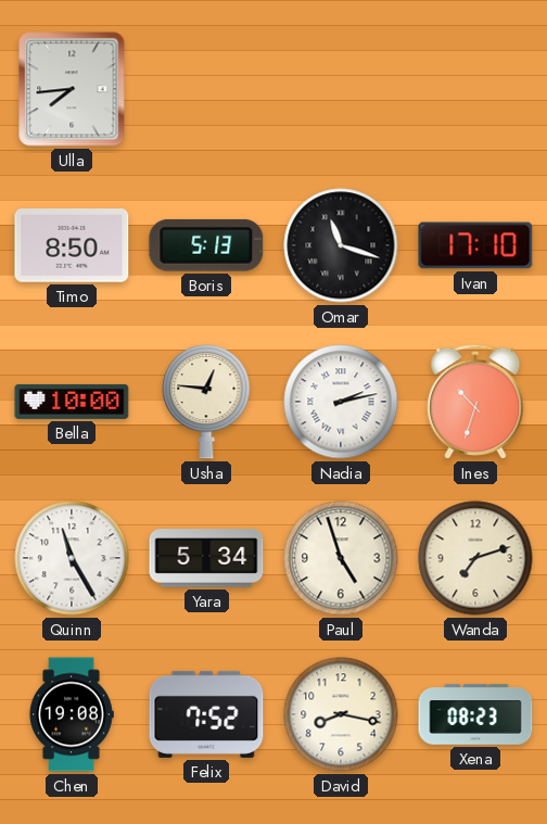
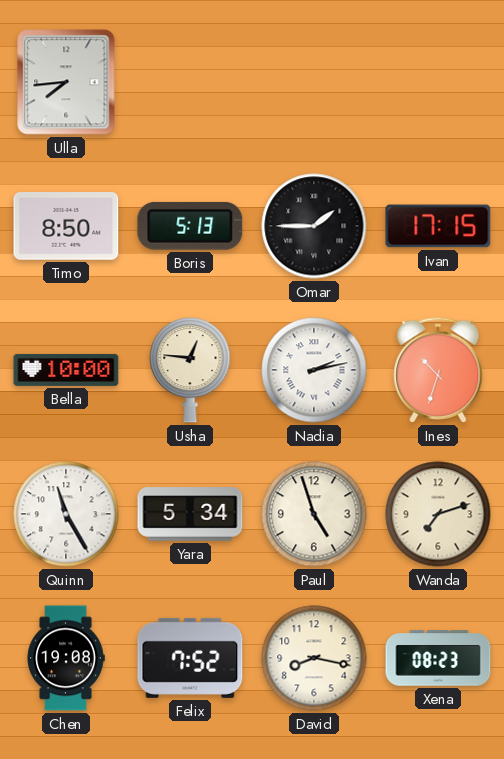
Omar: 11:18 -> 1:45
Ivan: 17:10 -> 17:15
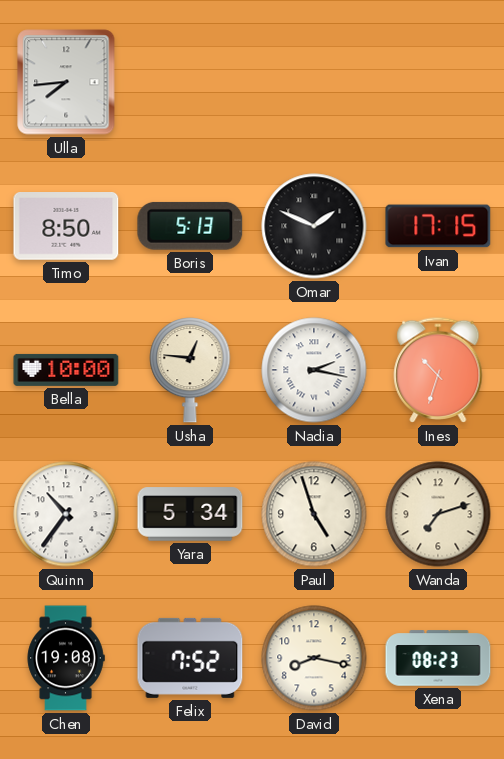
Omar: 1:45 -> 1:49
Nadia: 2:13 -> 2:17
Quinn: 11:25 -> 10:36
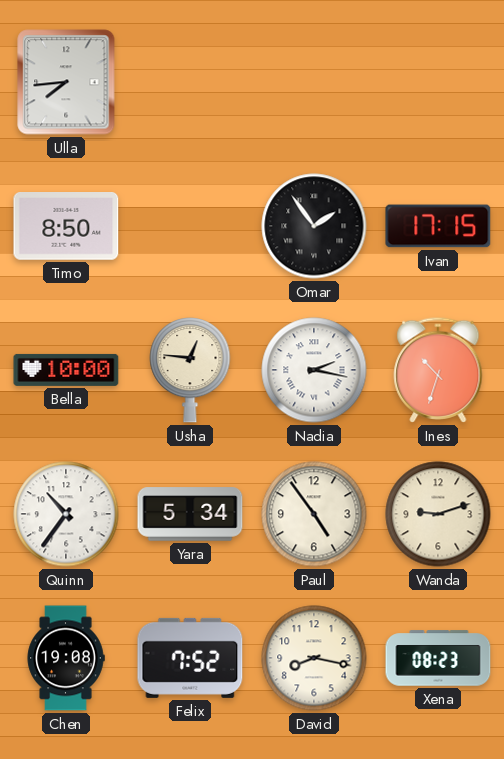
Boris: 5:13 -> none
Omar: 1:49 -> 1:54
Paul: 4:57 -> 4:54
Wanda: 7:12 -> 9:12
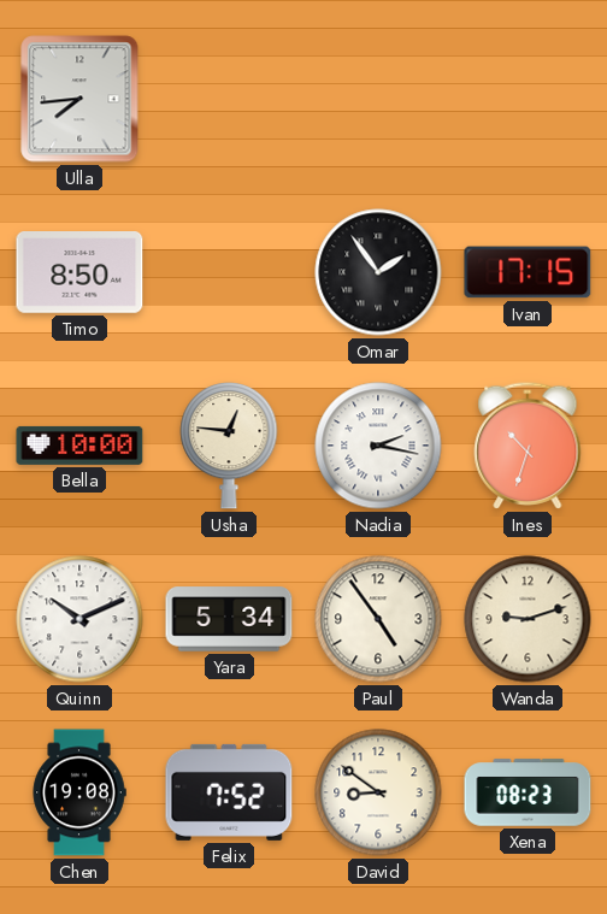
Quinn: 10:36 -> 10:11
David: 8:17 -> 8:51
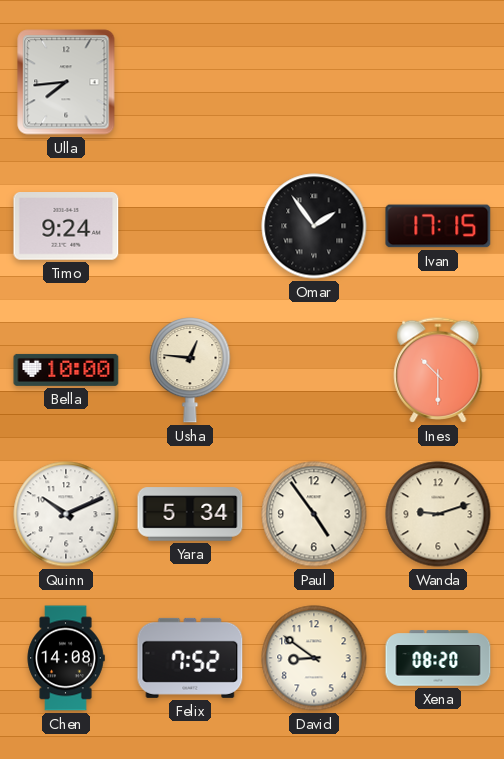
Timo: 8:50 -> 9:24
Nadia: 2:17 -> none
Ines: 10:33 -> 10:30
Chen: 19:08 -> 14:08
Xena: 08:23 -> 08:20
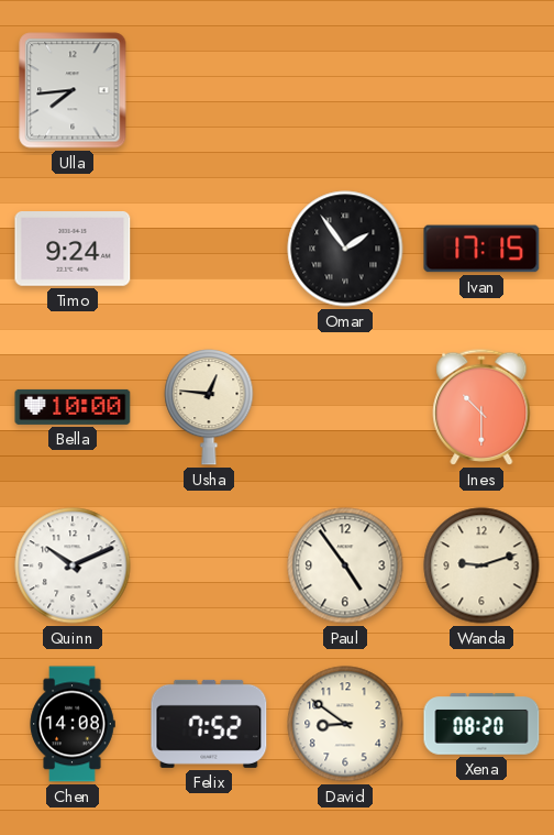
Yara: 5:34 -> none
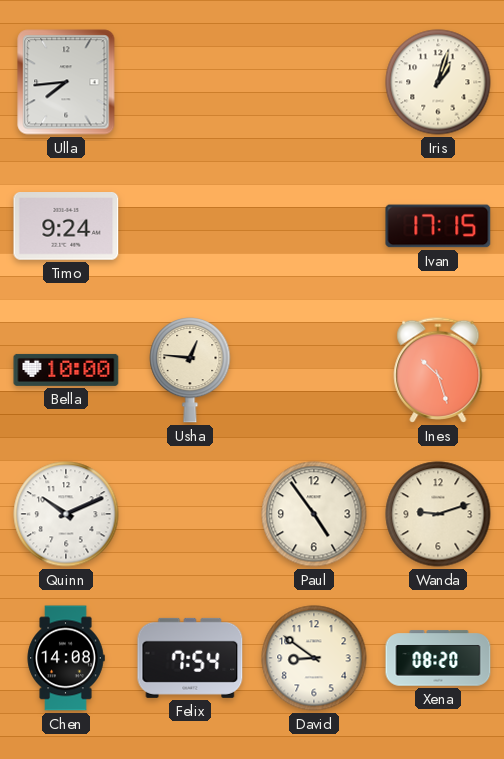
Iris: none -> 1:03
Omar: 1:54 -> none
Ines: 10:30 -> 10:27
Felix: 7:52 -> 7:54
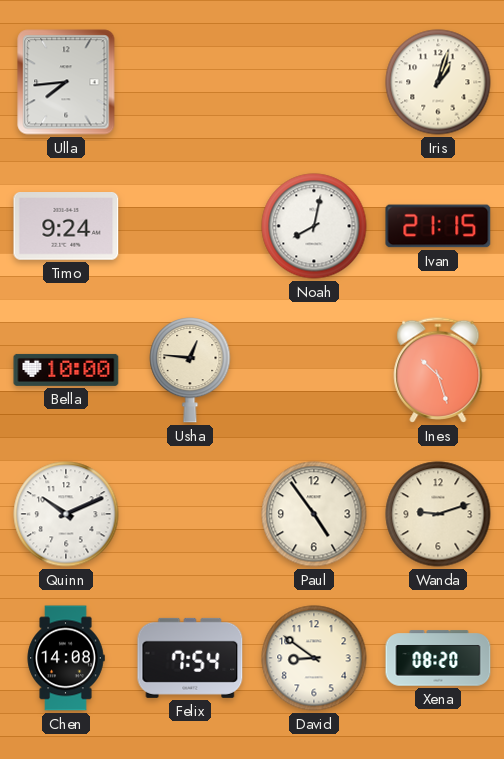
Noah: none -> 8:02
Ivan: 17:15 -> 21:15
